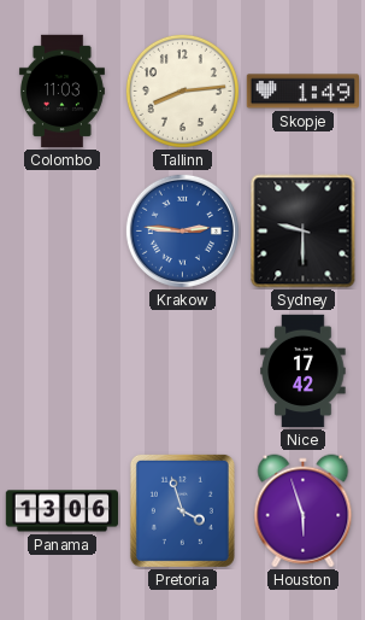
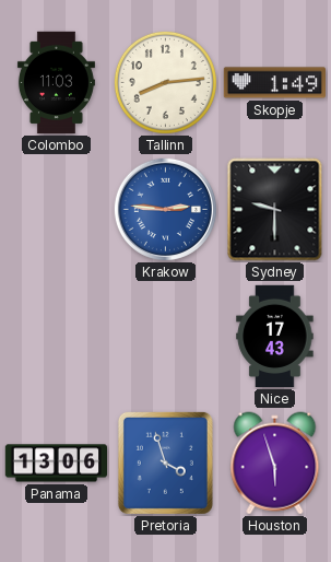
Nice: 17:42 -> 17:43
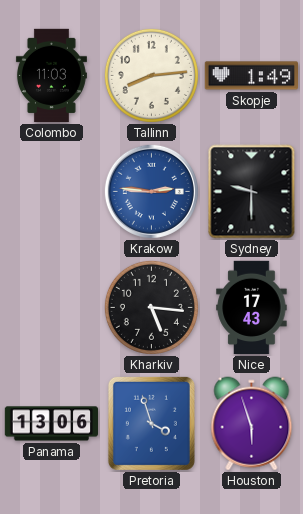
Kharkiv: none -> 5:16
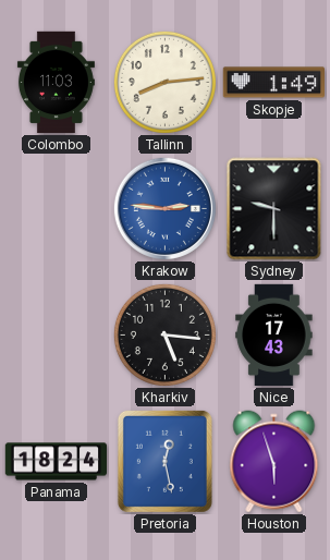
Panama: 13:06 -> 18:24
Pretoria: 3:57 -> 12:28
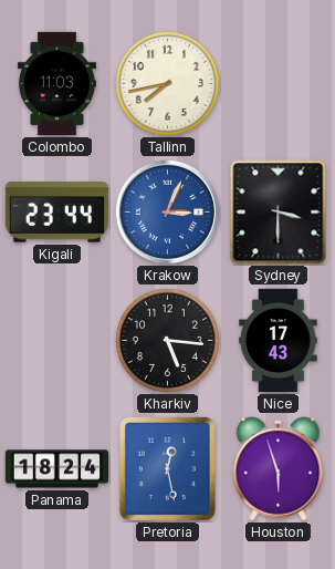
Tallinn: 8:14 -> 7:43
Skopje: 1:49 -> none
Kigali: none -> 23:44
Krakow: 2:46 -> 3:04
Sydney: 9:30 -> 3:30
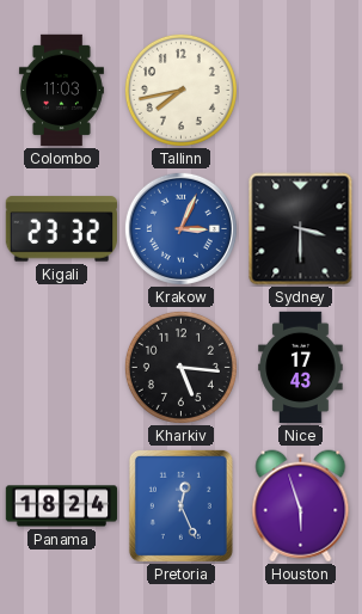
Kigali: 23:44 -> 23:32
Pretoria: 12:28 -> 12:26
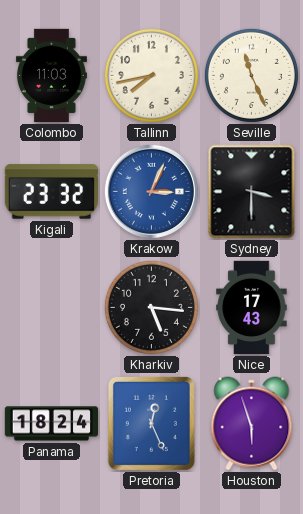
Seville: none -> 11:26
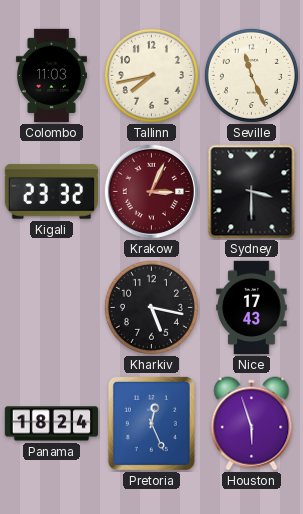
Krakow dial: blue -> burgundy
Kharkiv: 5:16 -> 5:17
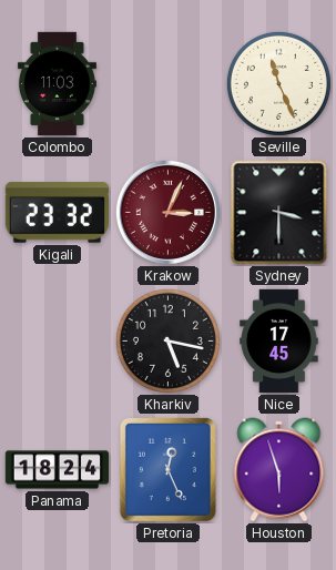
Tallinn: 7:43 -> none
Nice: 17:43 -> 17:45
